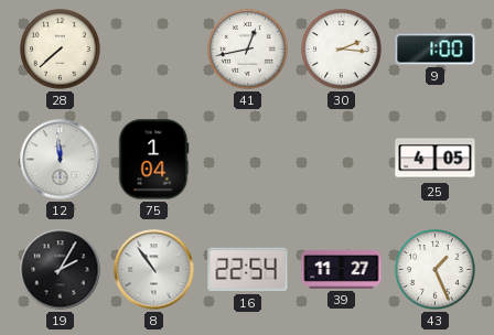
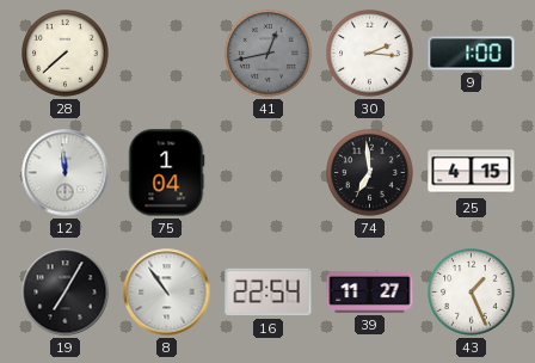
41 dial: white -> grey
74: none -> 6:59
25: 4:05 -> 4:15
19: 2:05 -> 7:05
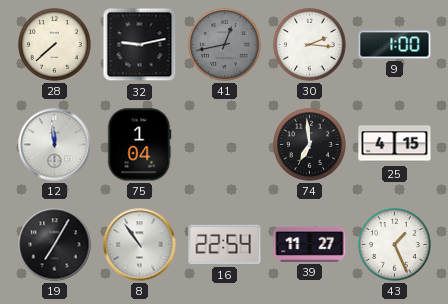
32: none -> 9:13
